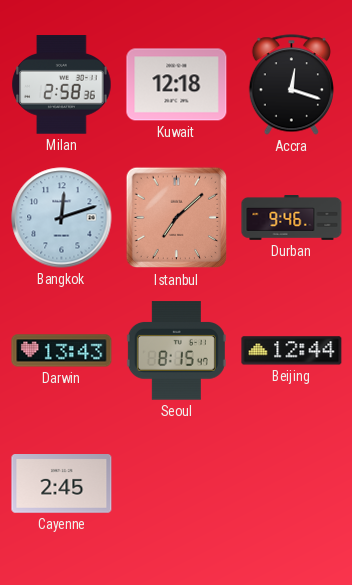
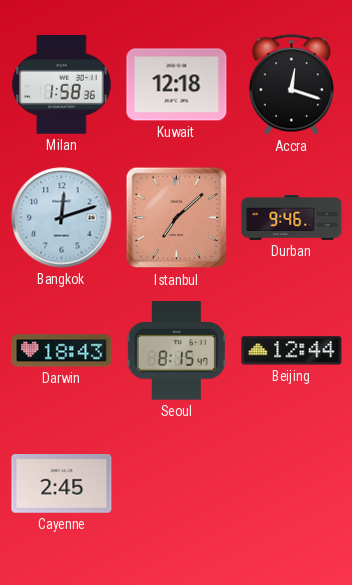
Milan: 2:58 -> 1:58
Darwin: 13:43 -> 18:43
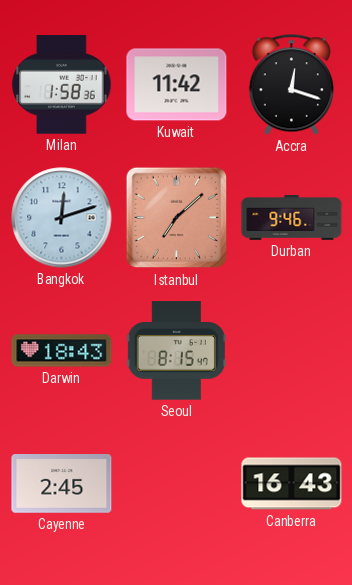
Kuwait: 12:18 -> 11:42
Beijing: 12:44 -> none
Canberra: none -> 16:43
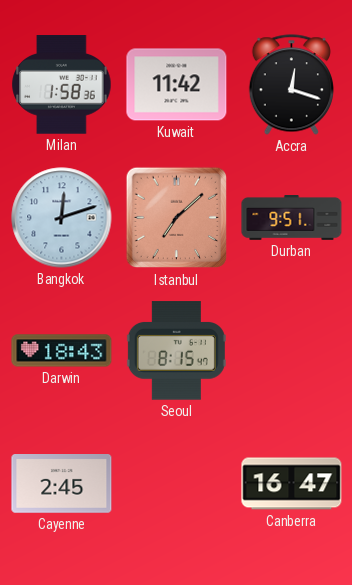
Durban: 9:46 -> 9:51
Canberra: 16:43 -> 16:47
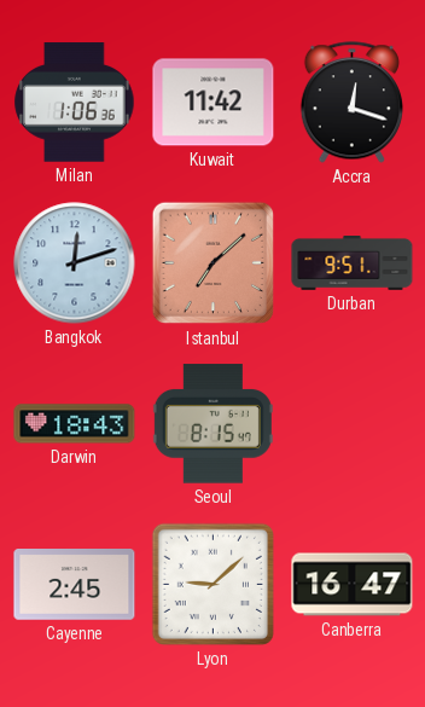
Milan: 1:58 -> 1:06
Lyon: none -> 9:08
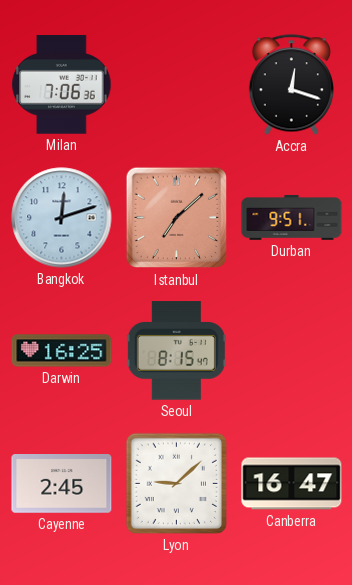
Milan: 1:06 -> 7:06
Kuwait: 11:42 -> none
Darwin: 18:43 -> 16:25
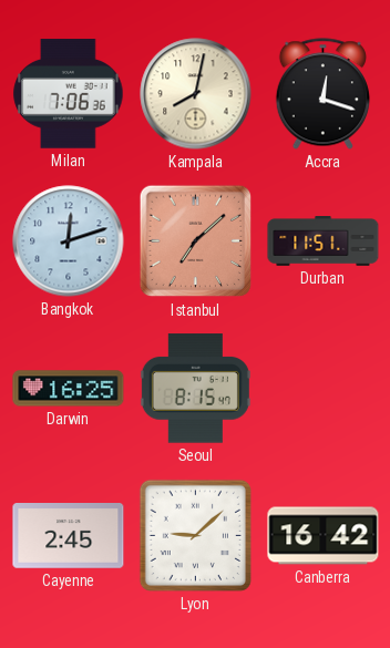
Kampala: none -> 8:02
Durban: 9:51 -> 11:51
Canberra: 16:47 -> 16:42
